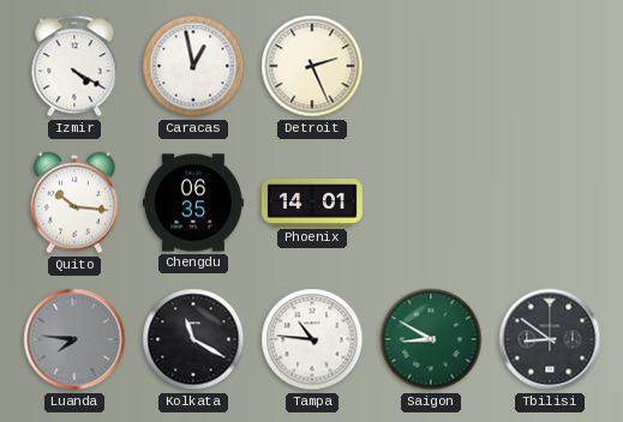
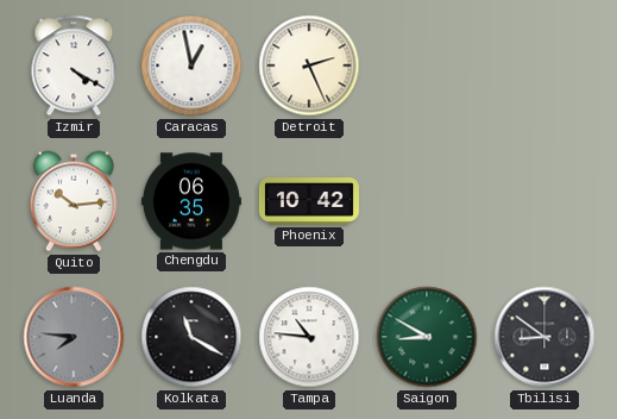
Quito: 10:16 -> 10:14
Phoenix: 14:01 -> 10:42
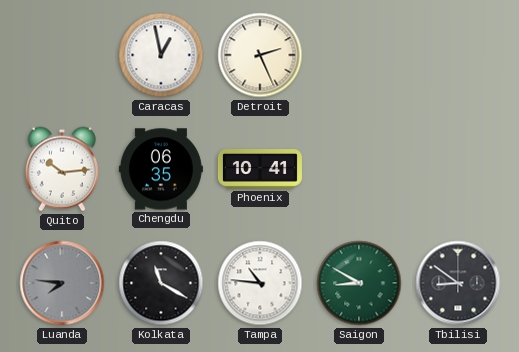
Izmir: 4:20 -> none
Phoenix: 10:42 -> 10:41
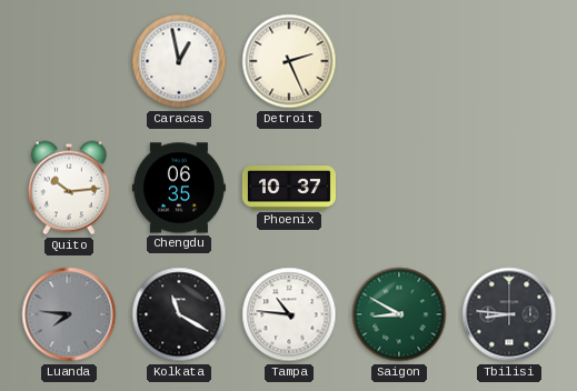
Phoenix: 10:41 -> 10:37
Tbilisi: 8:51 -> 8:46
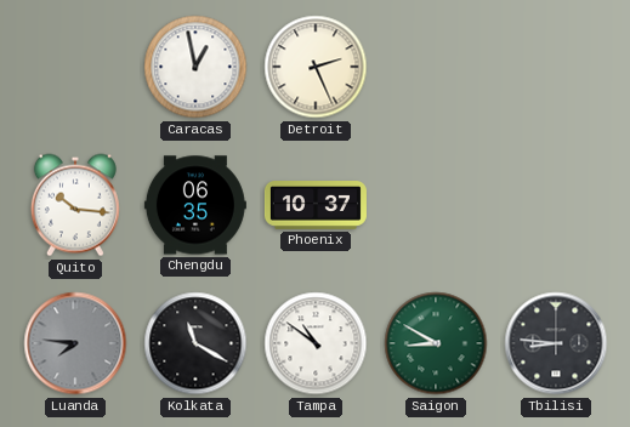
Quito: 10:14 -> 10:16
Tampa: 10:46 -> 10:51
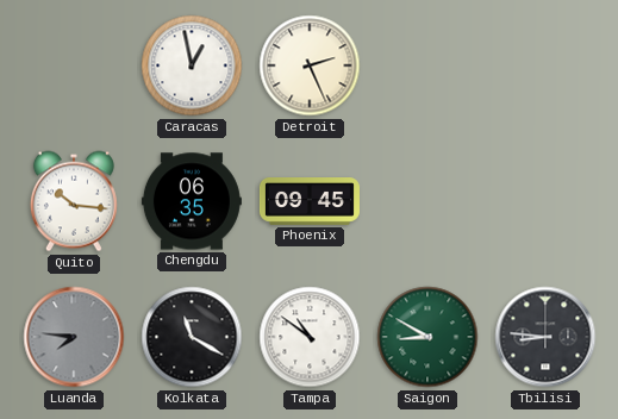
Phoenix: 10:37 -> 09:45
